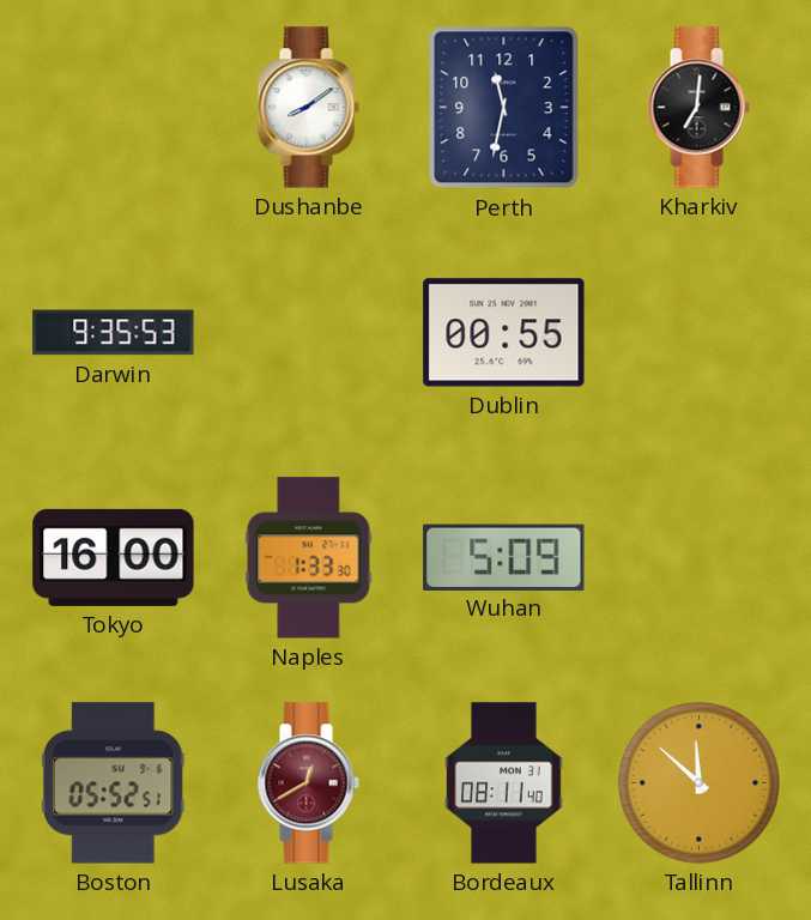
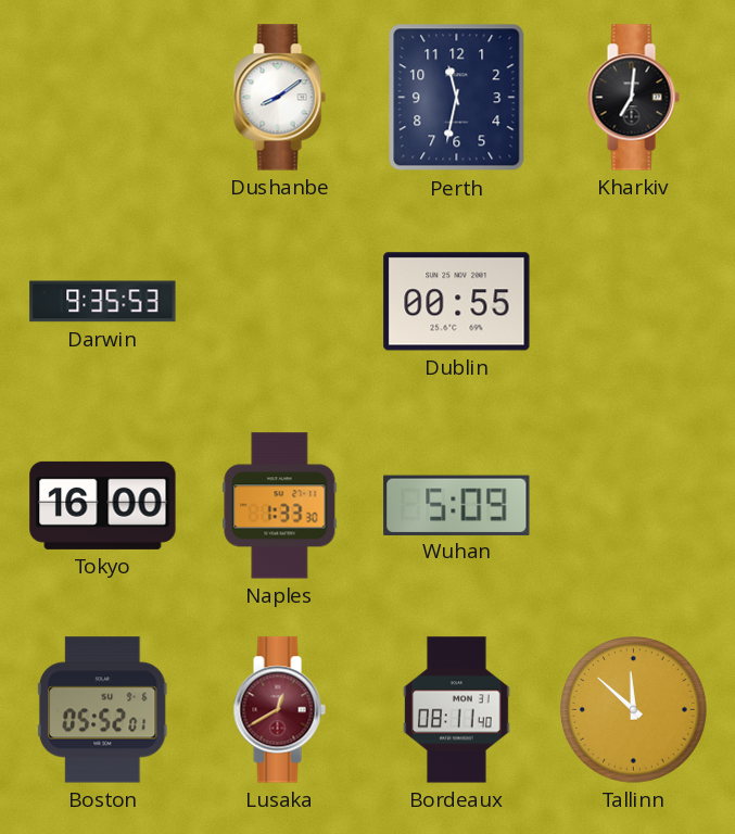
Boston: 05:52:51 -> 05:52:01
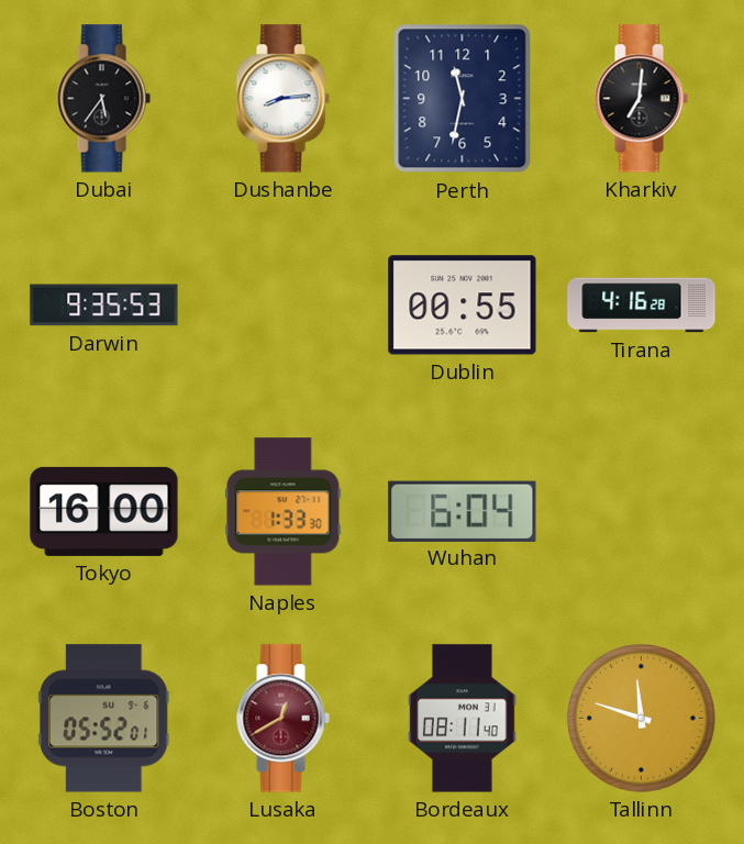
Dubai: none -> 5:36
Dushanbe: 8:09 -> 8:14
Tirana: none -> 4:16
Wuhan: 5:09 -> 6:04
Tallinn: 11:52 -> 11:48
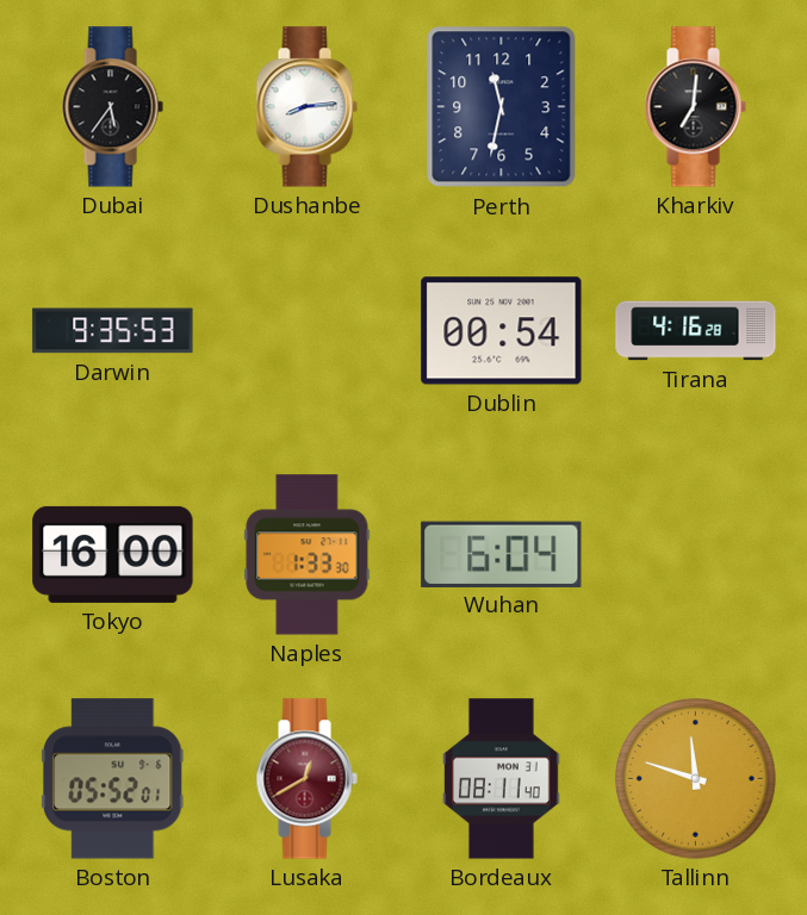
Dublin: 00:55 -> 00:54
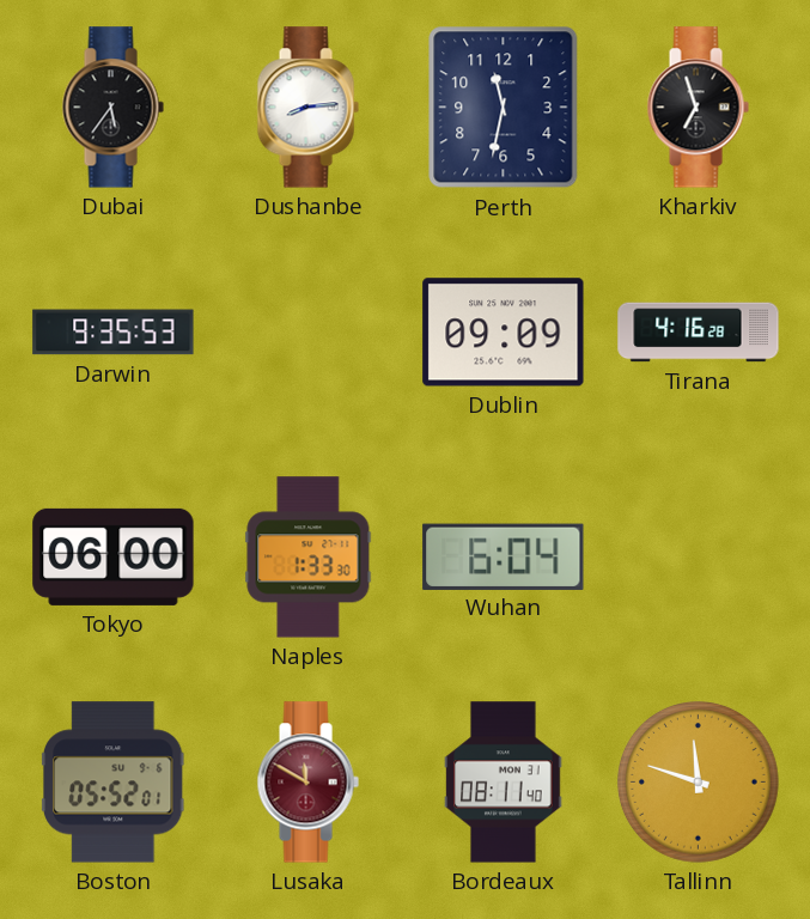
Kharkiv: 7:01 -> 6:57
Dublin: 00:54 -> 09:09
Tokyo: 16:00 -> 06:00
Lusaka: 12:40 -> 11:50
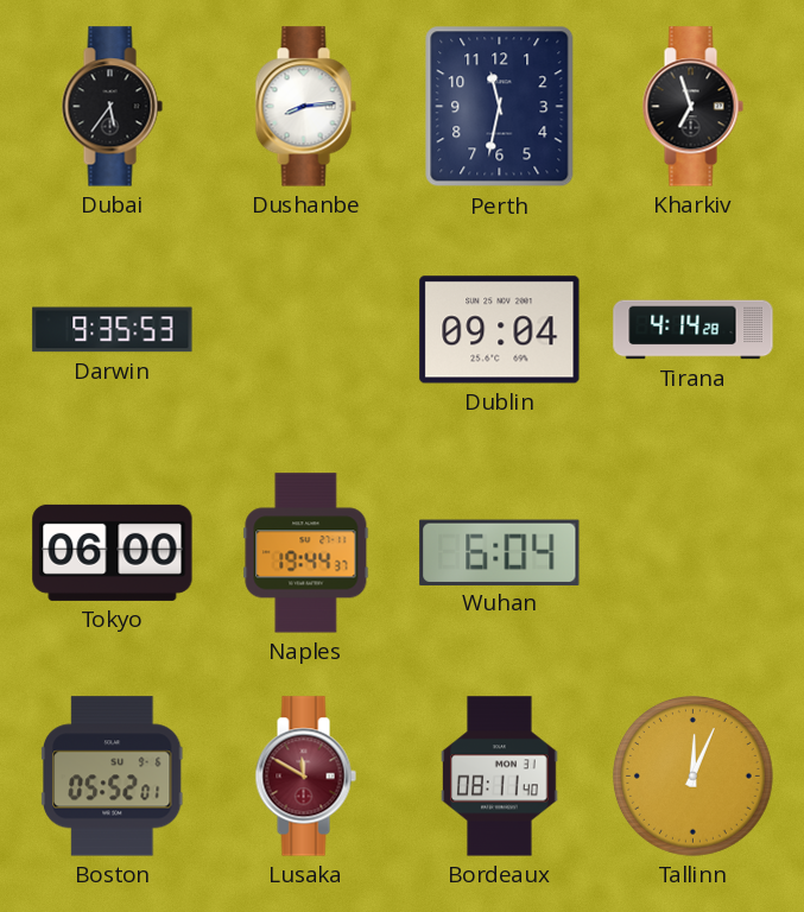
Dublin: 09:09 -> 09:04
Tirana: 4:16 -> 4:14
Naples: 1:33 -> 19:44
Tallinn: 11:48 -> 12:04
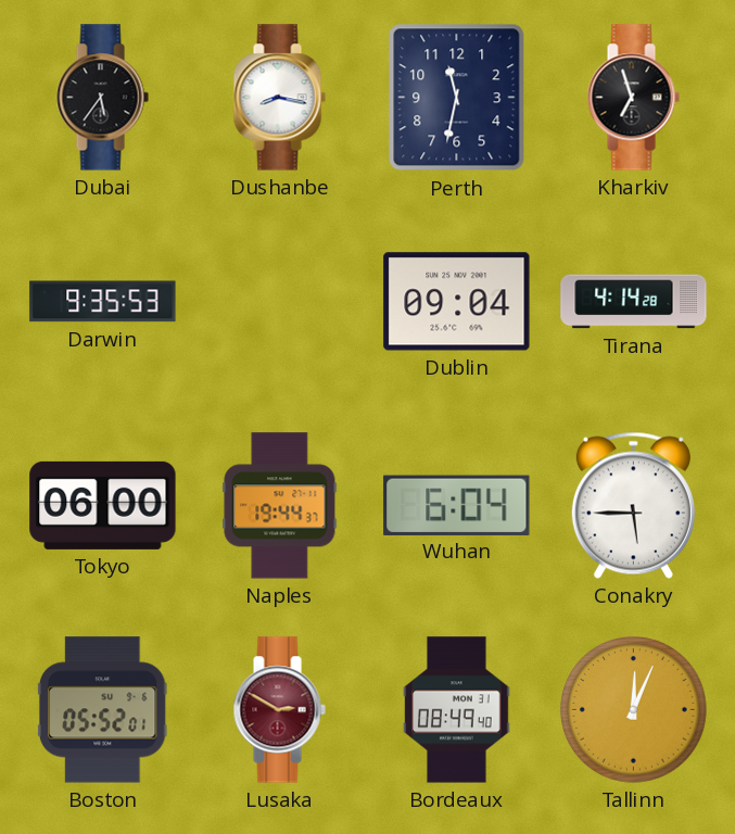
Dushanbe: 8:14 -> 8:17
Conakry: none -> 5:45
Lusaka: 11:50 -> 2:50
Bordeaux: 08:11 -> 08:49
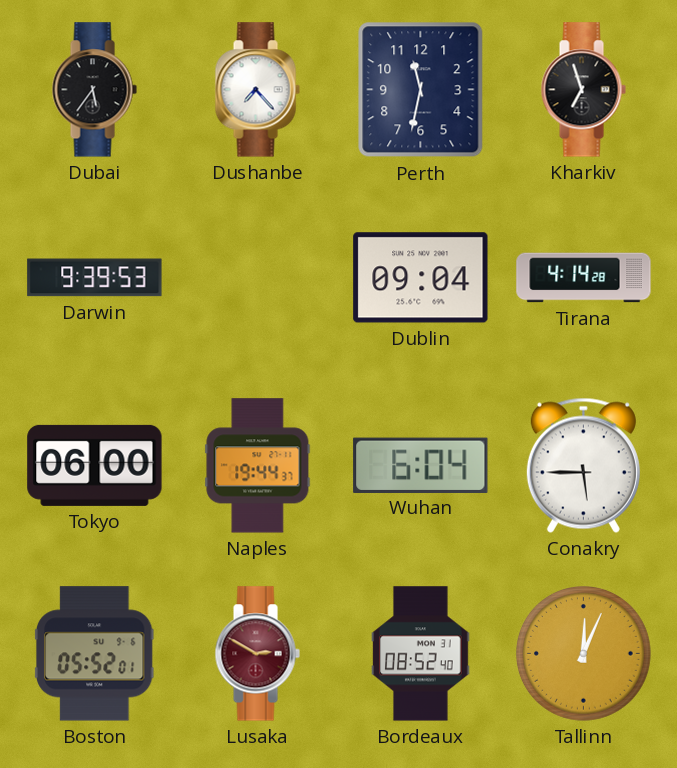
Dushanbe: 8:17 -> 7:23
Darwin: 9:35 -> 9:39
Bordeaux: 08:49 -> 08:52
